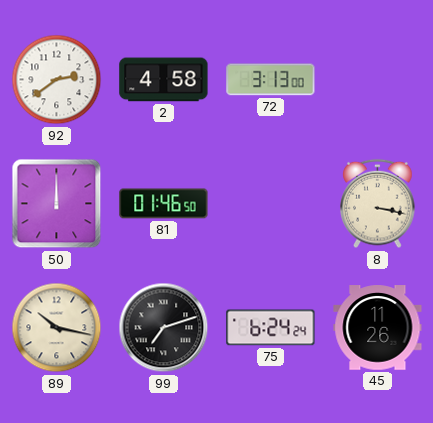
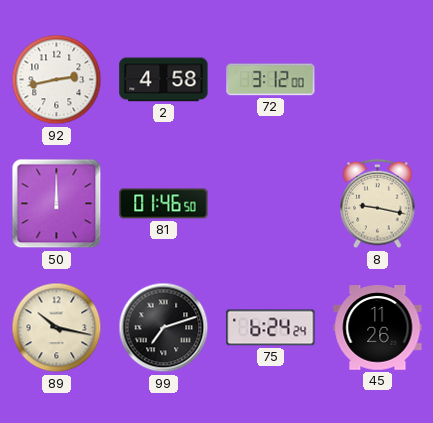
92: 2:39 -> 2:43
72: 3:13 -> 3:12
8: 3:17 -> 9:17
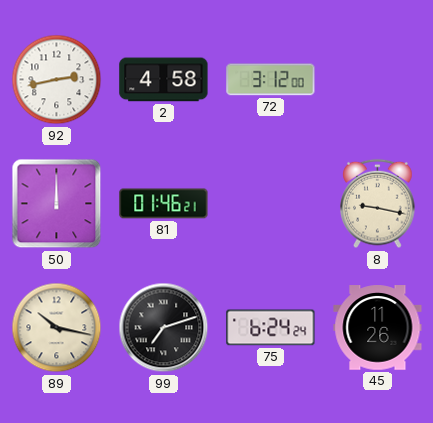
81: 01:46:50 -> 01:46:21
